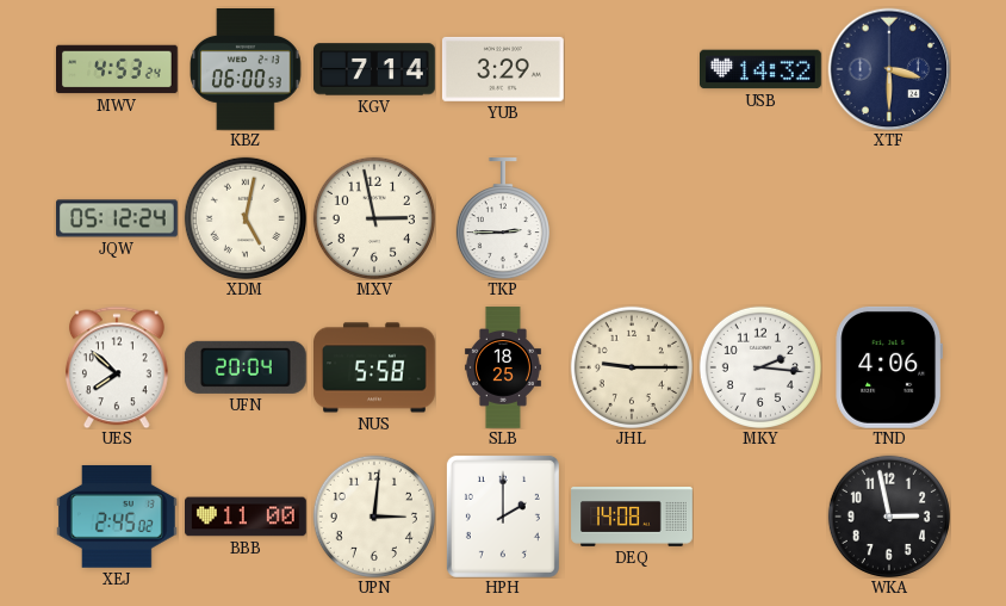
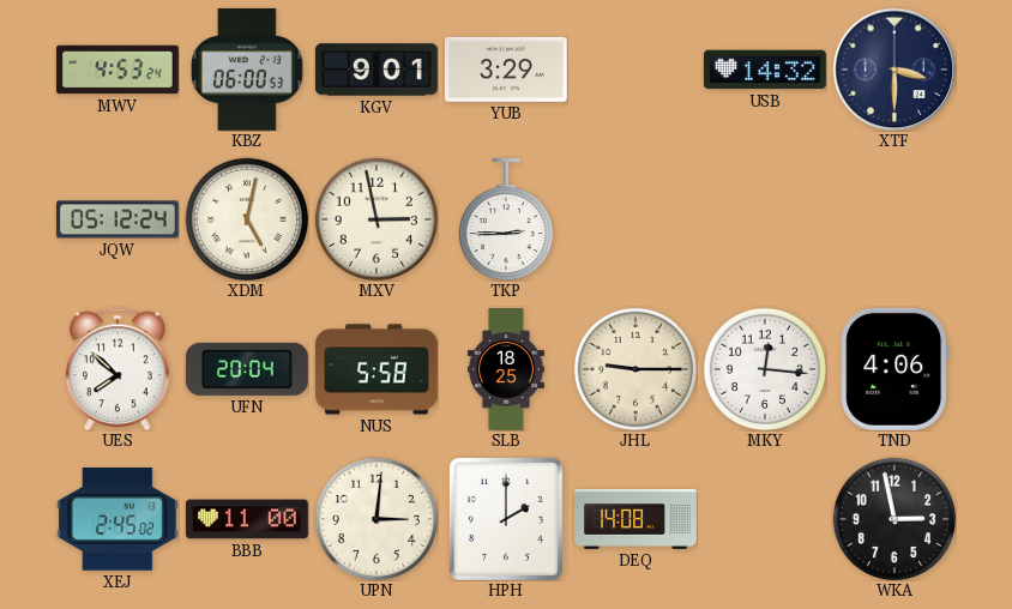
KGV: 7:14 -> 9:01
MKY: 2:16 -> 12:16
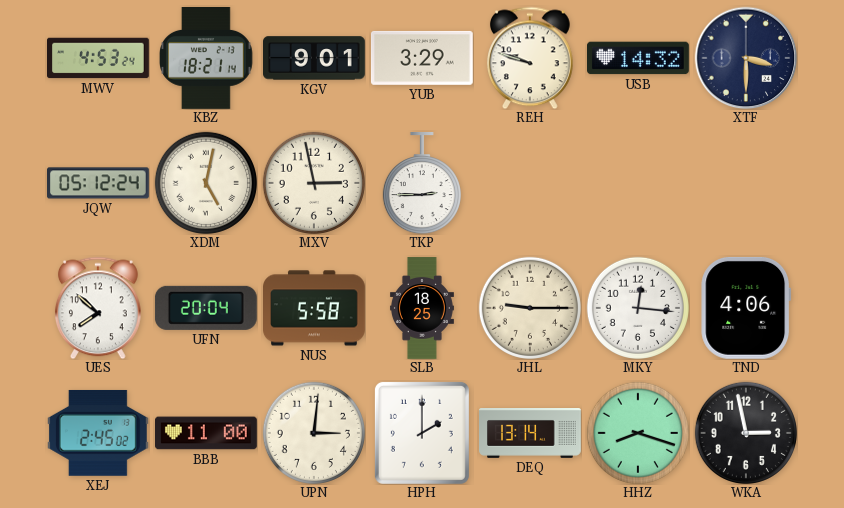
KBZ: 06:00 -> 18:21
REH: none -> 9:48
DEQ: 14:08 -> 13:14
HHZ: none -> 8:18
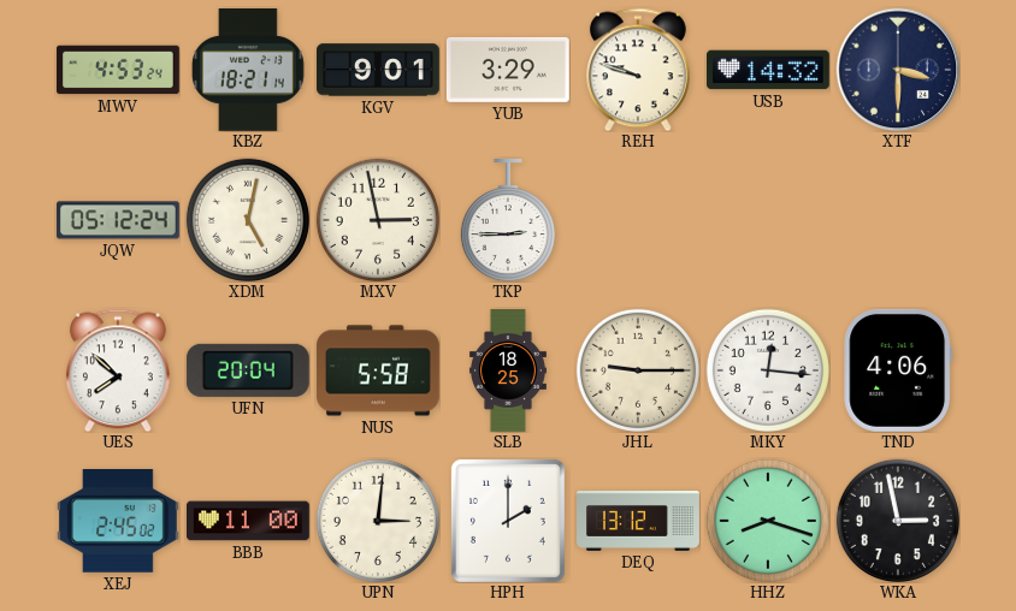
DEQ: 13:14 -> 13:12
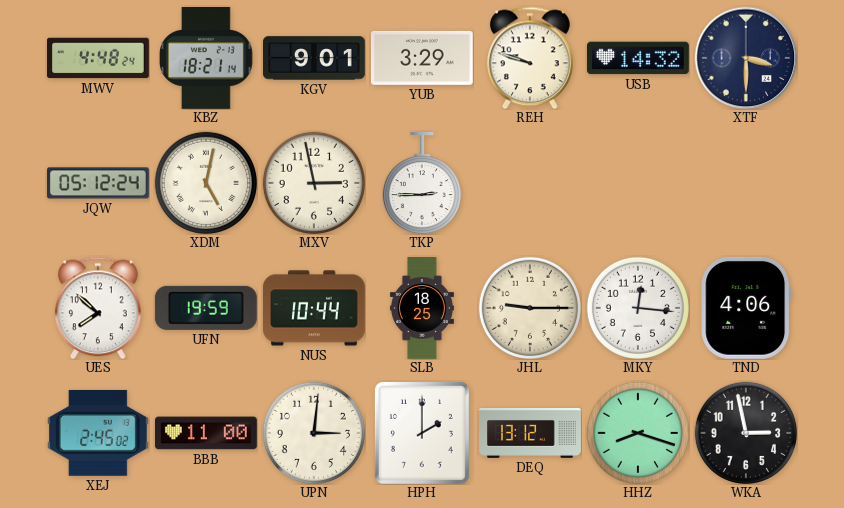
MWV: 4:53 -> 4:48
UFN: 20:04 -> 19:59
NUS: 5:58 -> 10:44
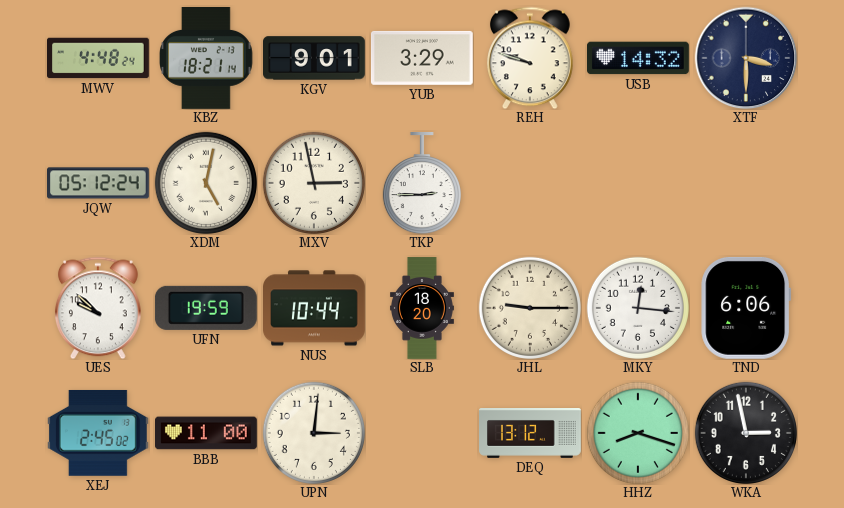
UES: 7:52 -> 9:52
SLB: 18:25 -> 18:20
TND: 4:06 -> 6:06
HPH: 2:00 -> none
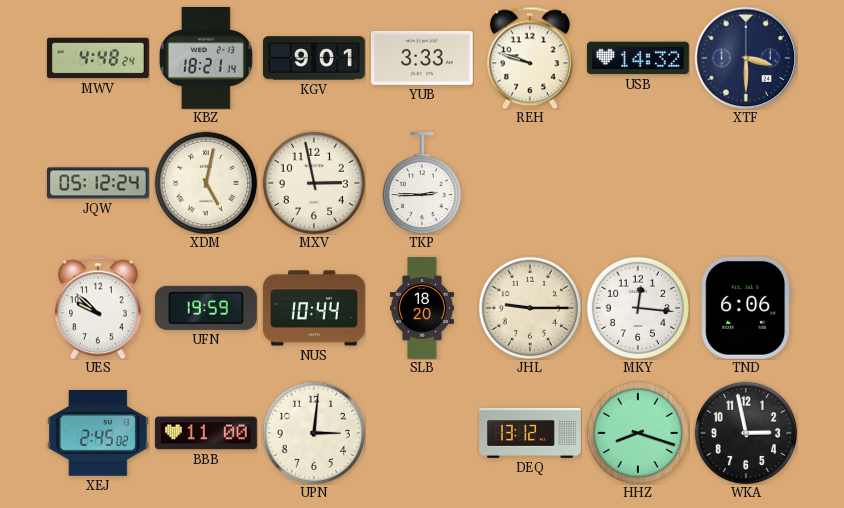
YUB: 3:29 -> 3:33
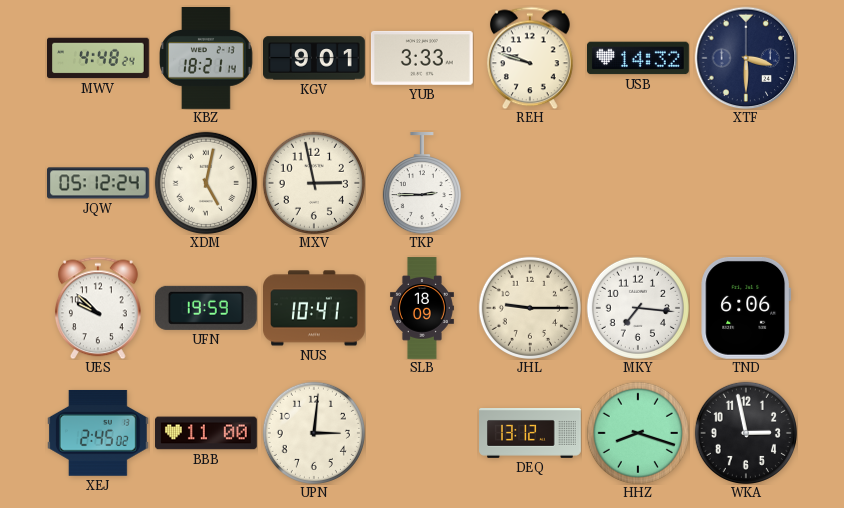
NUS: 10:44 -> 10:41
SLB: 18:20 -> 18:09
MKY: 12:16 -> 7:16
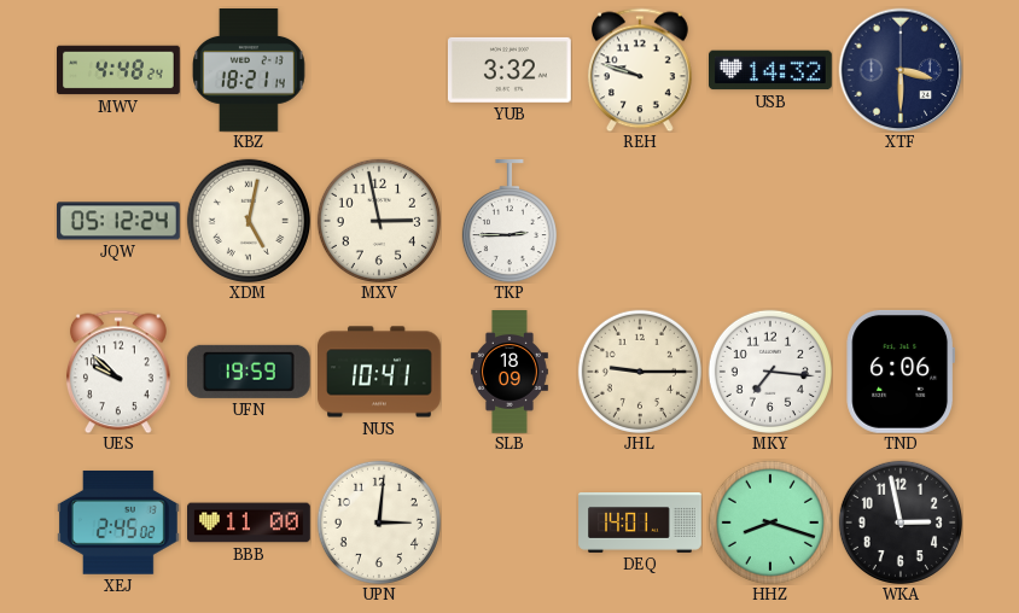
KGV: 9:01 -> none
YUB: 3:33 -> 3:32
DEQ: 13:12 -> 14:01
